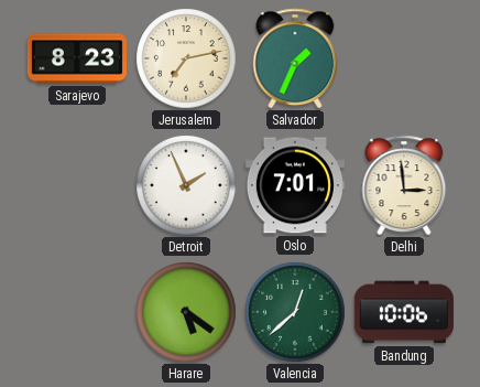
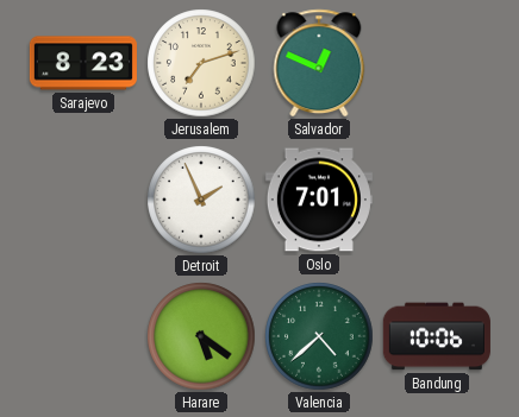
Jerusalem: 7:13 -> 7:12
Salvador: 1:34 -> 12:49
Delhi: 2:59 -> none
Valencia: 12:38 -> 4:38
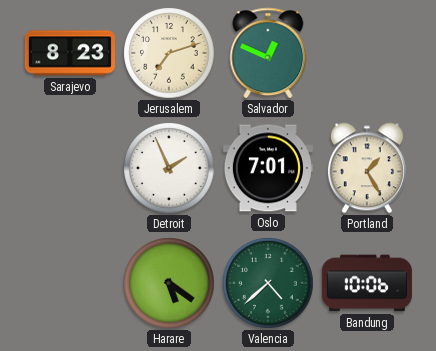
Portland: none -> 1:25
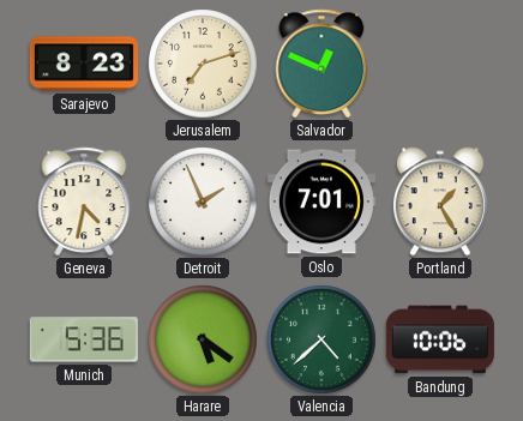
Geneva: none -> 4:32
Munich: none -> 5:36
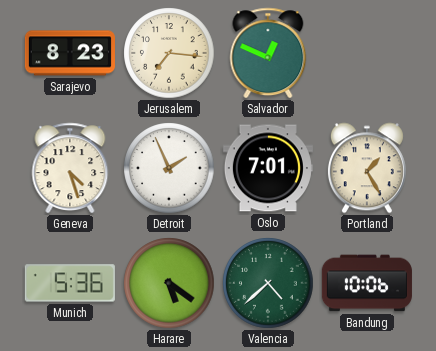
Jerusalem: 7:12 -> 7:16
Geneva: 4:32 -> 4:27
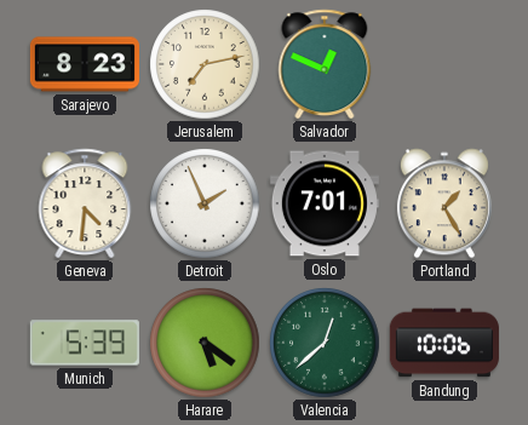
Jerusalem: 7:16 -> 7:13
Geneva: 4:27 -> 4:31
Munich: 5:36 -> 5:39
Valencia: 4:38 -> 12:38
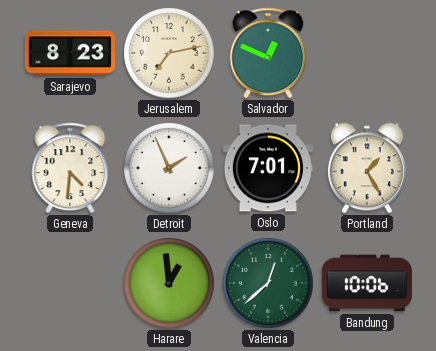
Munich: 5:39 -> none
Harare: 5:21 -> 12:59
